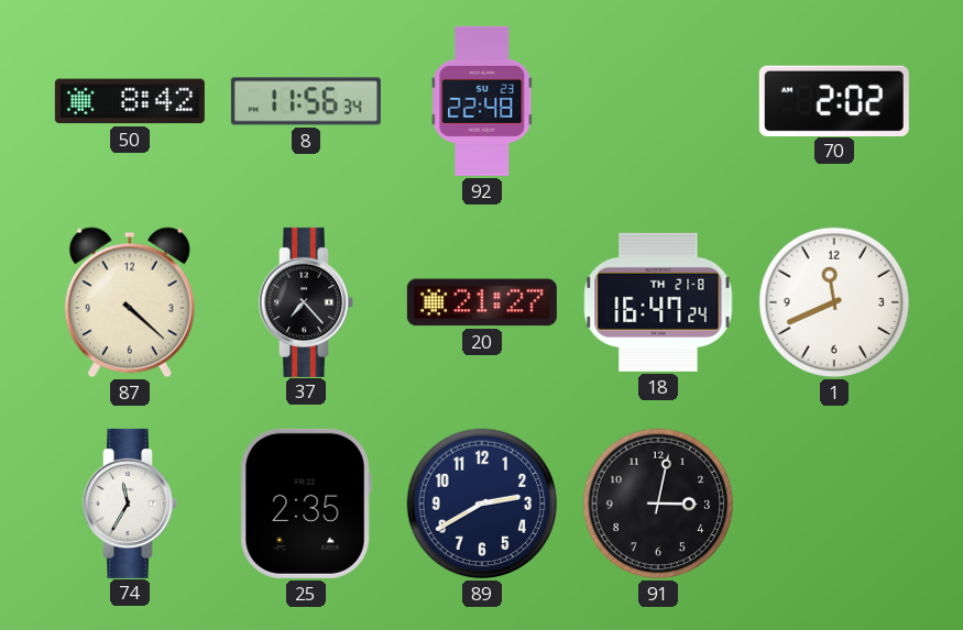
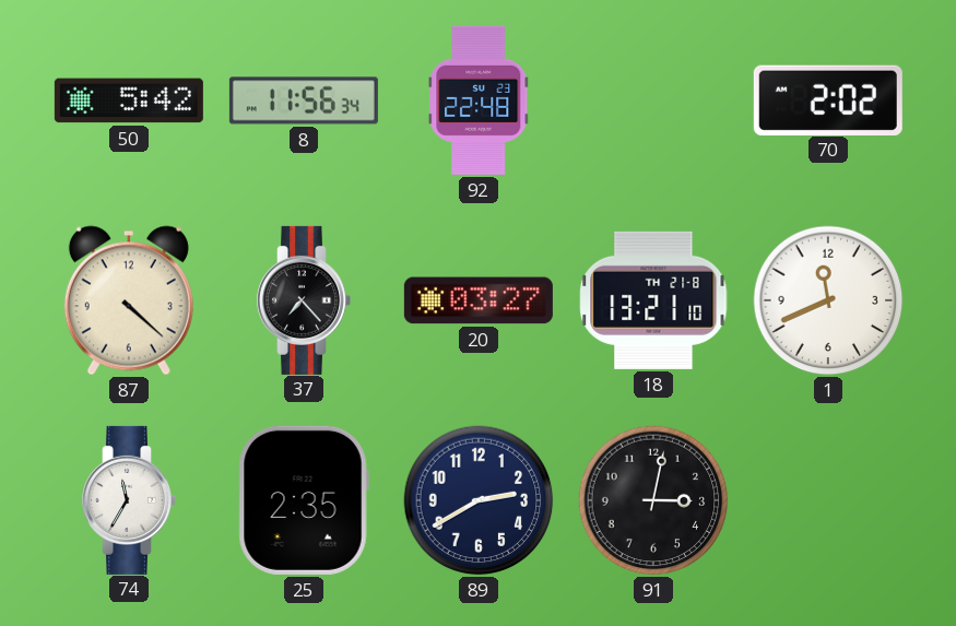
50: 8:42 -> 5:42
20: 21:27 -> 03:27
18: 16:47 -> 13:21
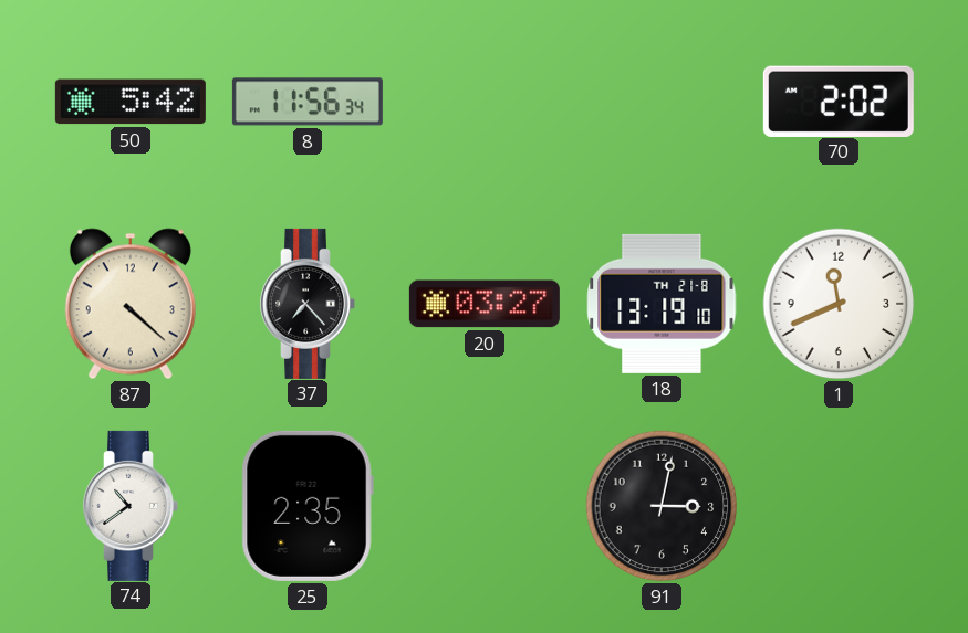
92: 22:48 -> none
18: 13:21 -> 13:19
74: 11:35 -> 10:39
89: 2:40 -> none
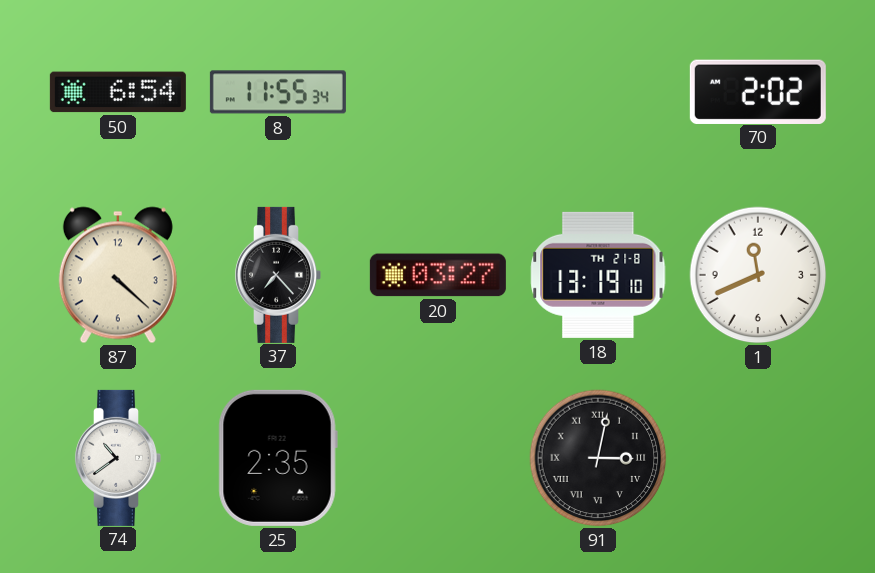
50: 5:42 -> 6:54
8: 11:56 -> 11:55
91 numerals: Arabic -> Roman
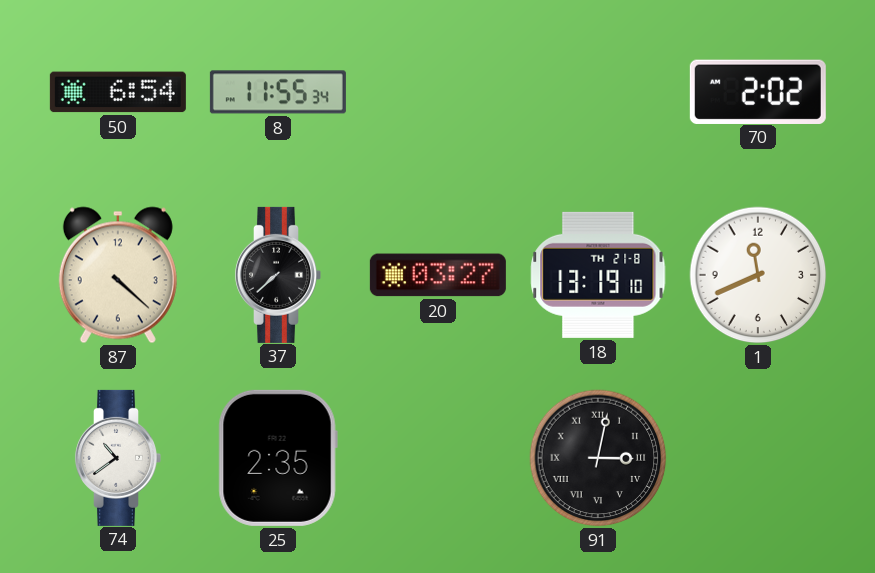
37: 7:23 -> 7:38
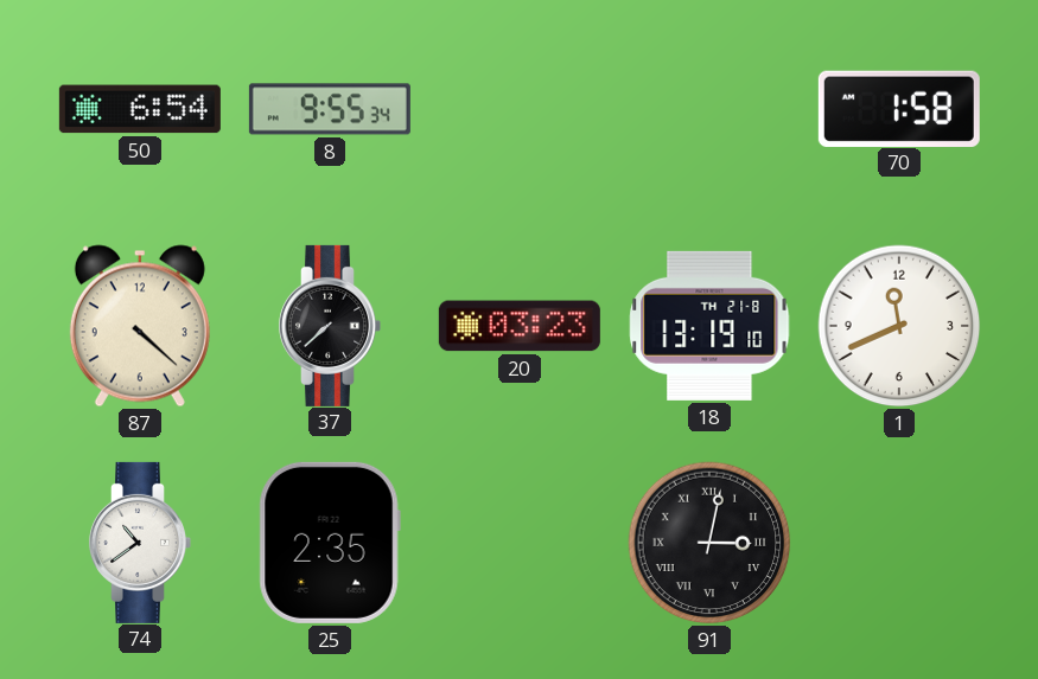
8: 11:55 -> 9:55
70: 2:02 -> 1:58
20: 03:27 -> 03:23
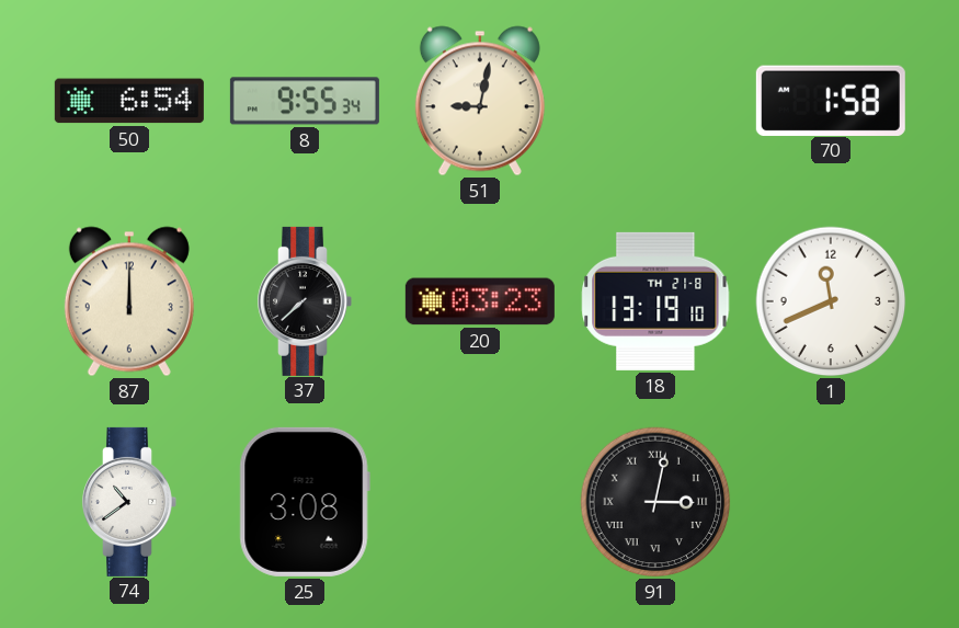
51: none -> 9:02
87: 4:22 -> 12:00
25: 2:35 -> 3:08
